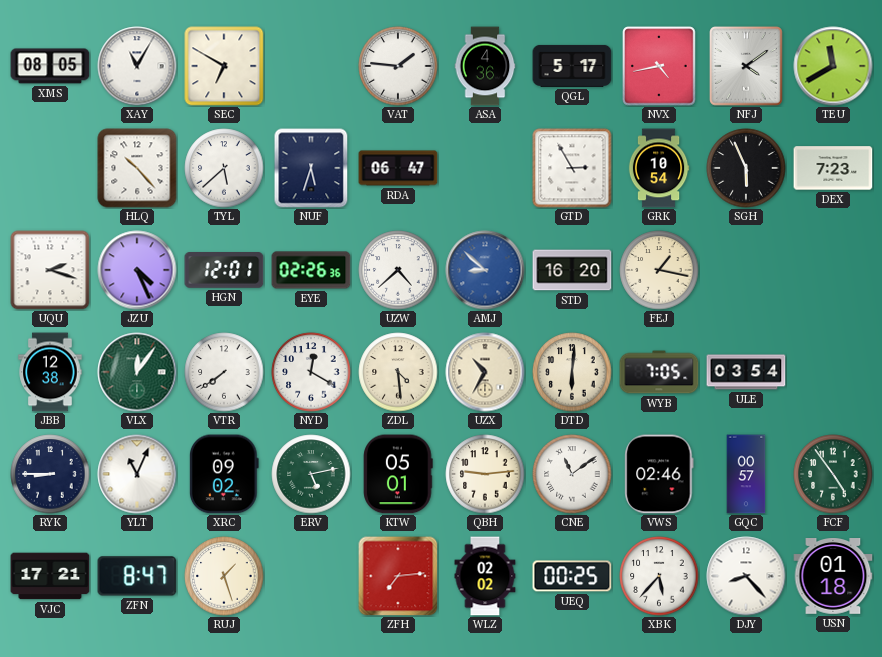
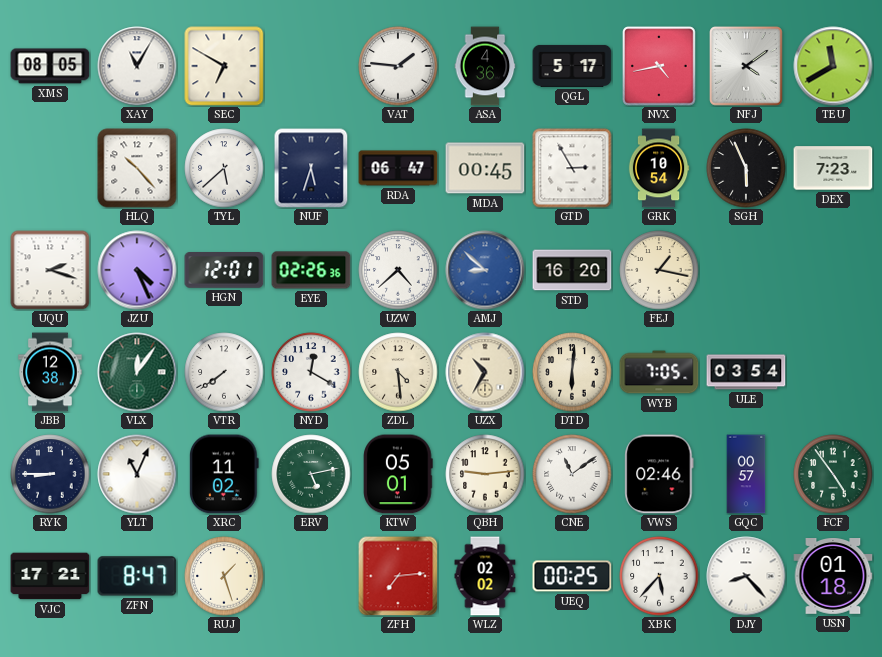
MDA: none -> 00:45
XRC: 09:02 -> 11:02
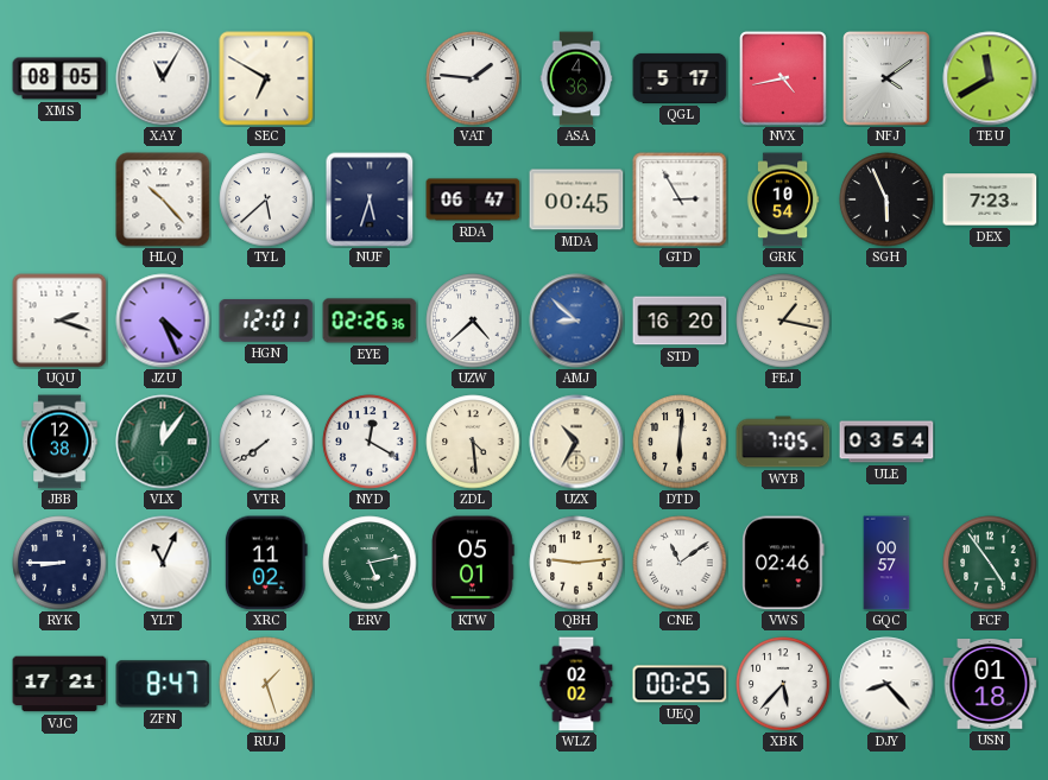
ZFH: 7:14 -> none
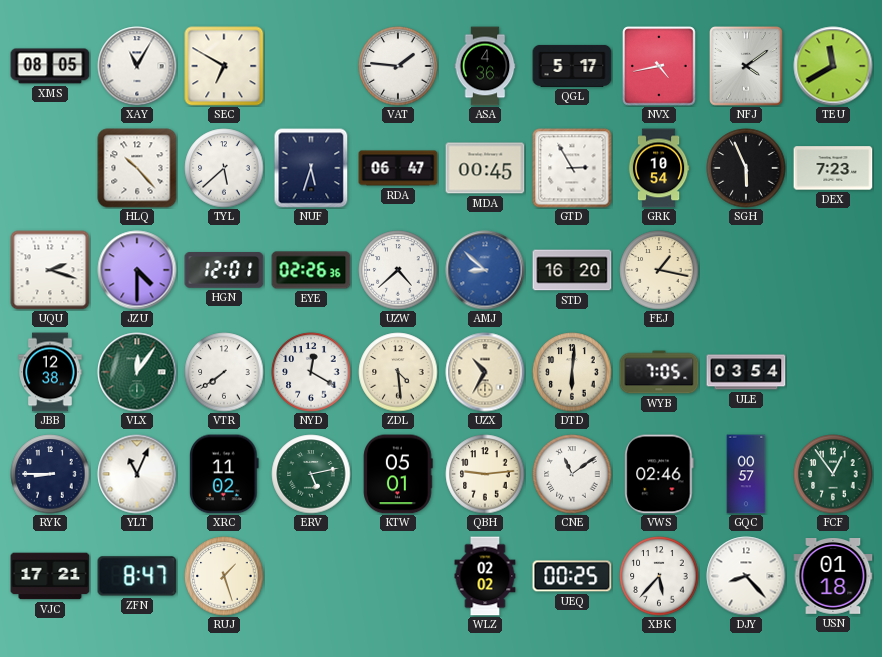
JZU: 4:26 -> 4:30
FCF: 4:54 -> 12:54
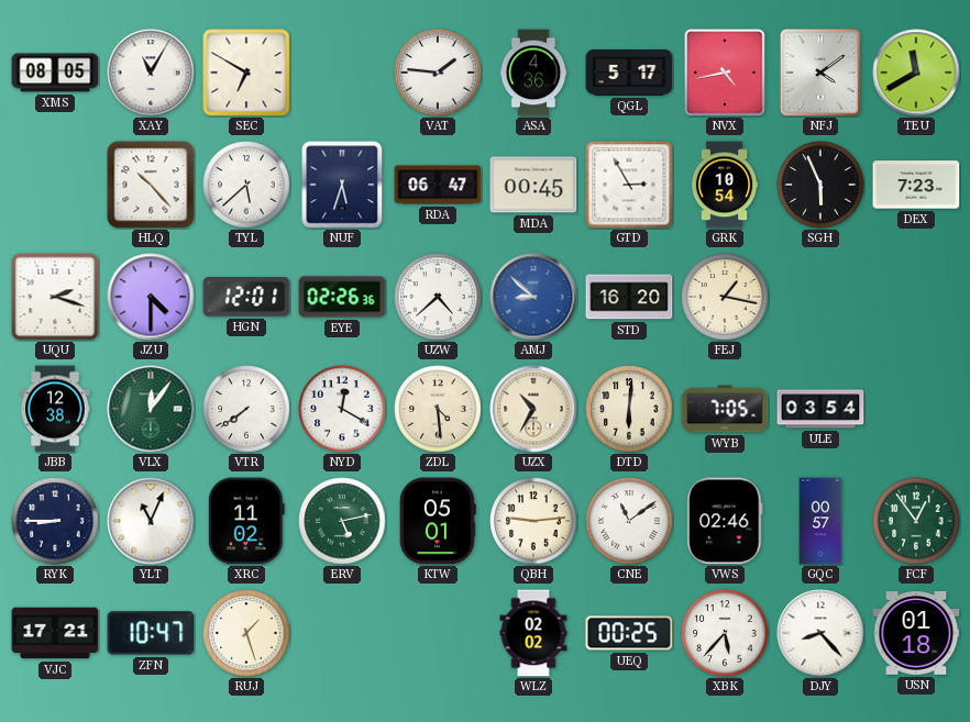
ZFN: 8:47 -> 10:47
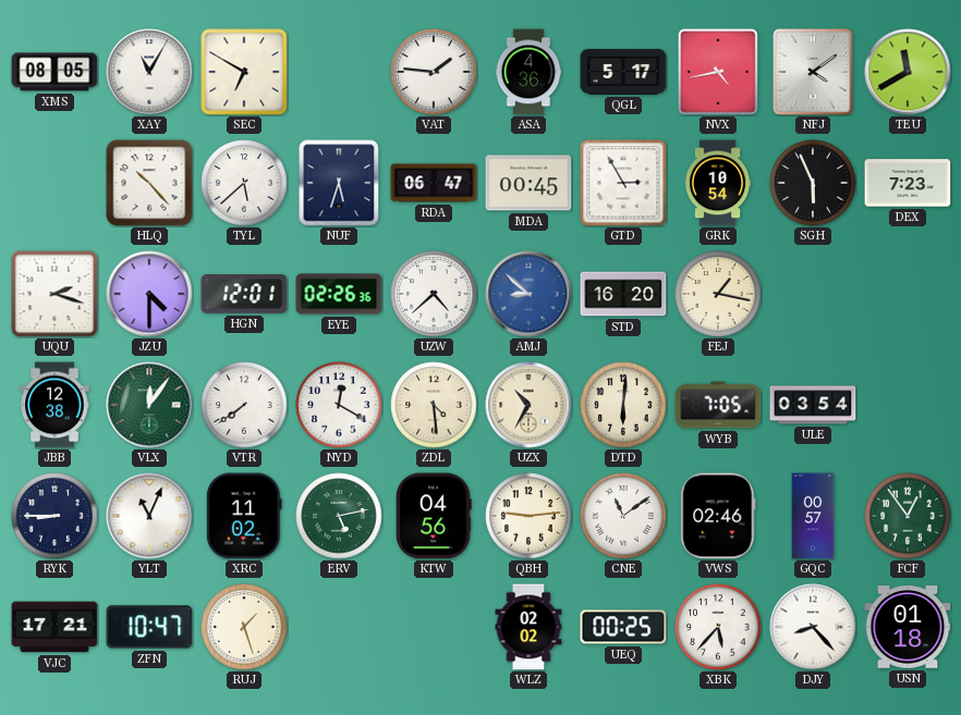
KTW: 05:01 -> 04:56
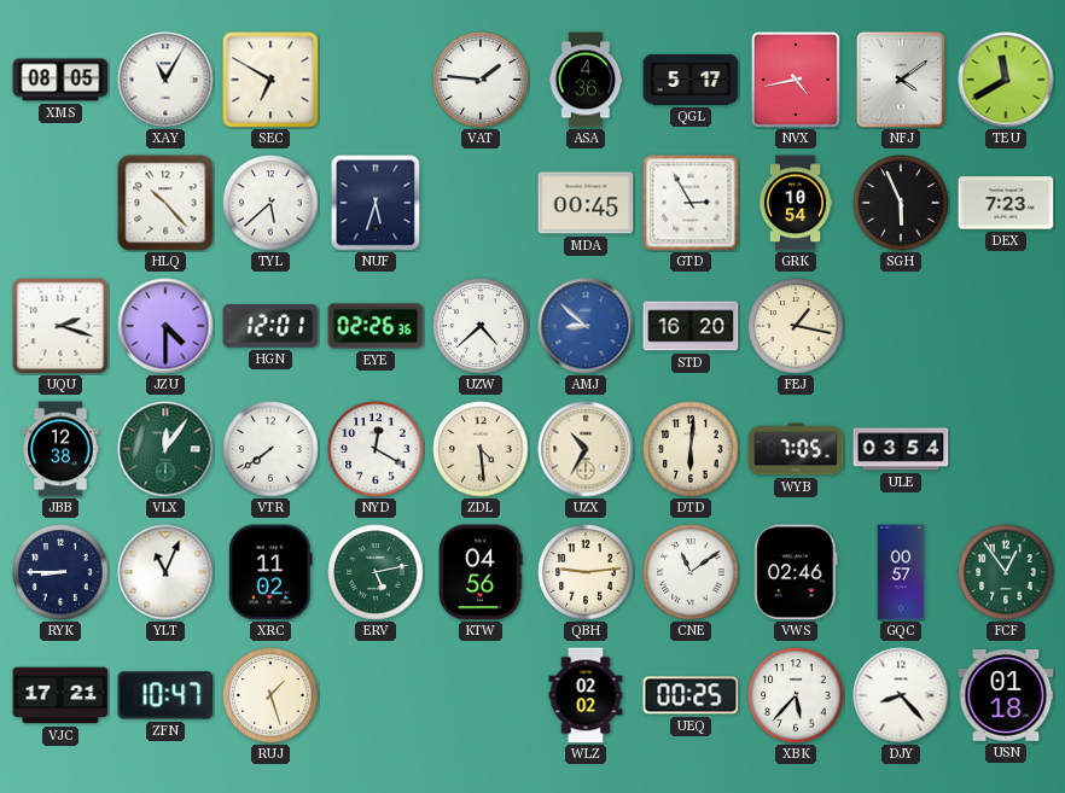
RDA: 06:47 -> none
